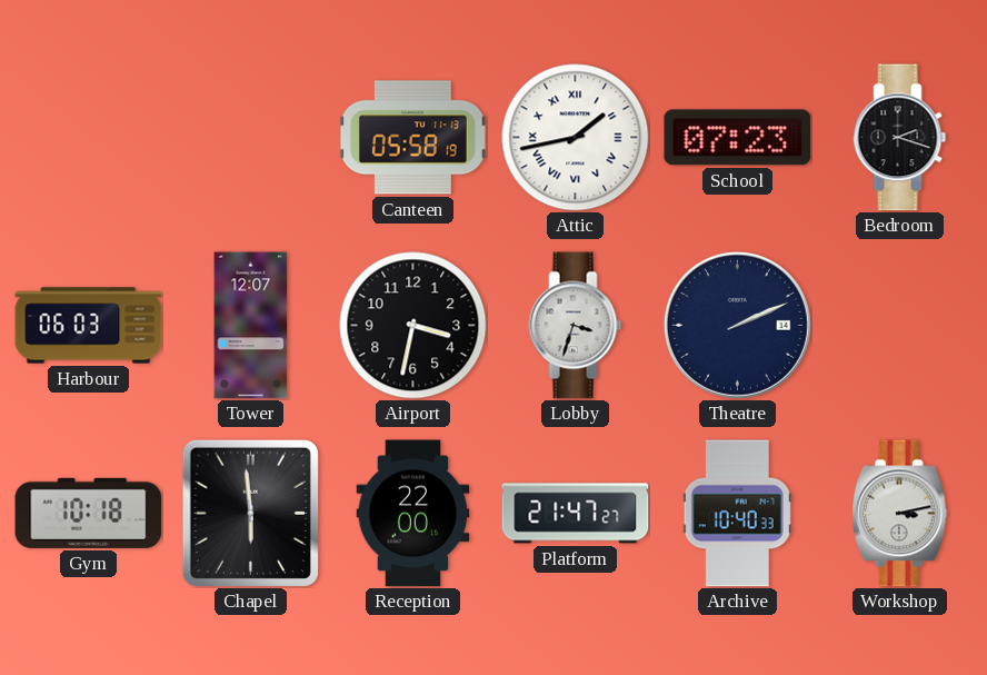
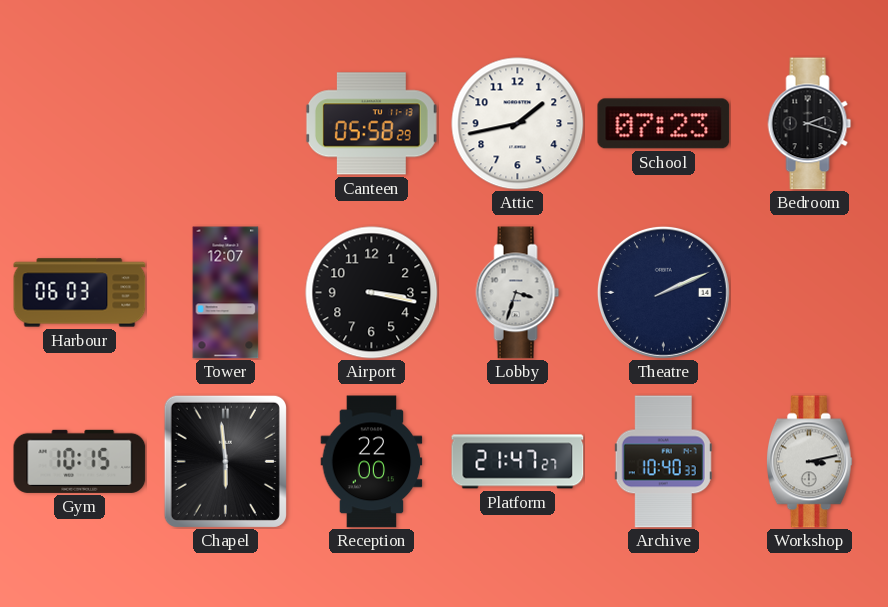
Canteen: 05:58:19 -> 05:58:29
Attic numerals: Roman -> Arabic
Airport: 3:32 -> 3:17
Gym: 10:18 -> 10:15
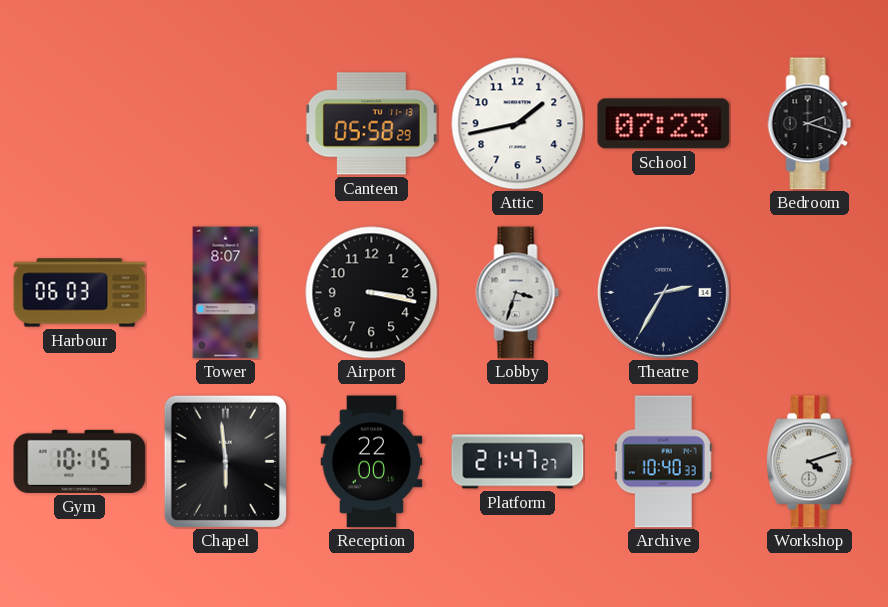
Tower: 12:07 -> 8:07
Theatre: 2:11 -> 2:35
Workshop: 3:13 -> 4:12
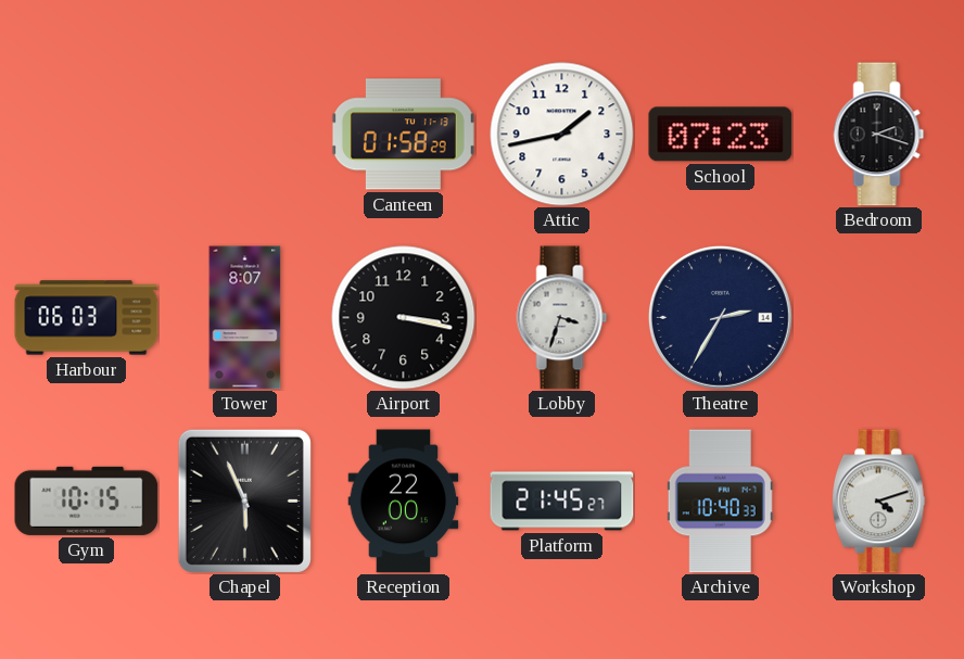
Canteen: 05:58 -> 01:58
Chapel: 5:59 -> 5:56
Platform: 21:47 -> 21:45
